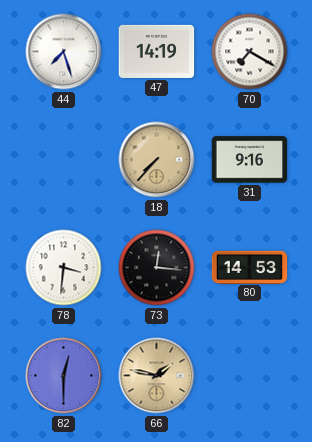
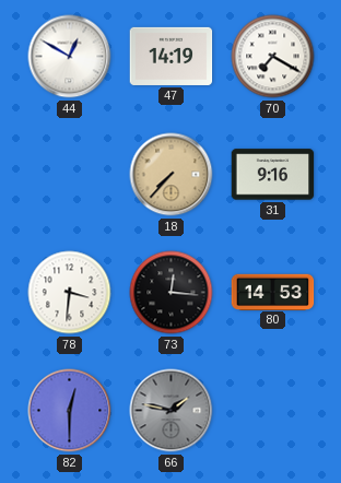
44: 7:27 -> 12:50
66 dial: champagne -> grey
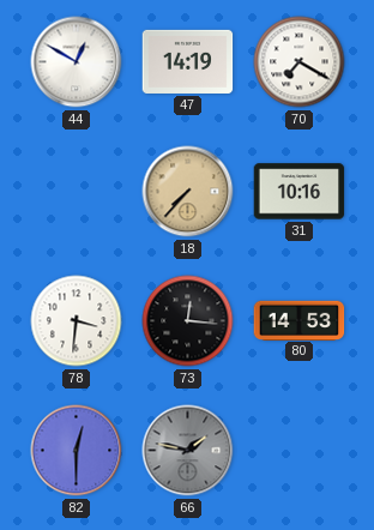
31: 9:16 -> 10:16
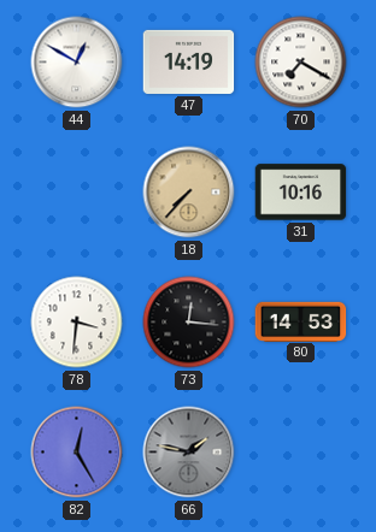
82: 12:30 -> 12:25
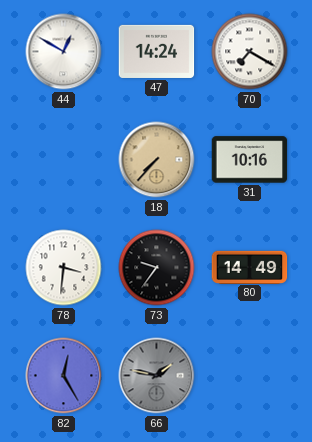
47: 14:19 -> 14:24
73: 12:16 -> 9:36
80: 14:53 -> 14:49
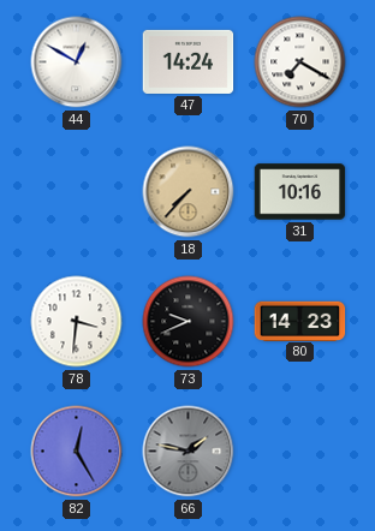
73: 9:36 -> 9:41
80: 14:49 -> 14:23
